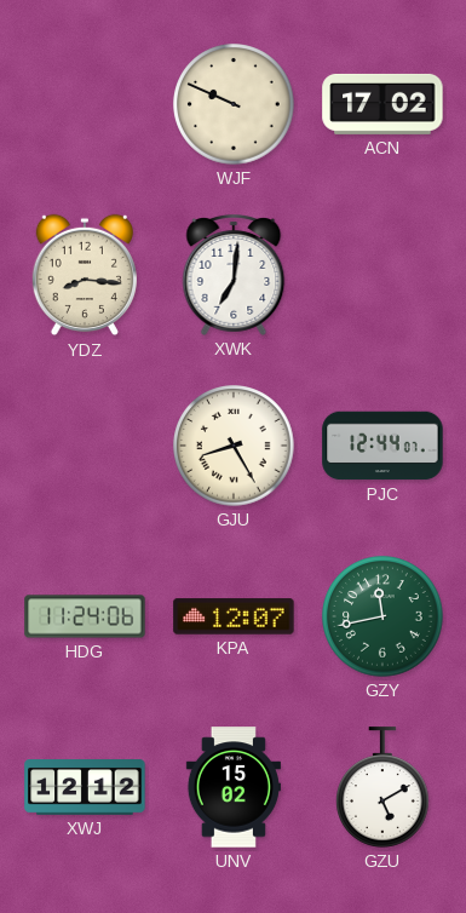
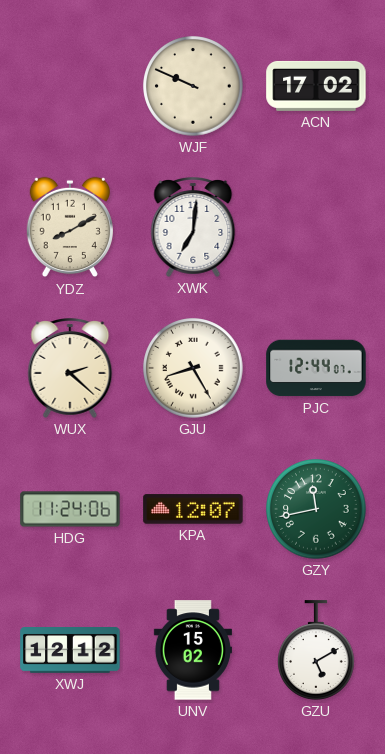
YDZ: 8:16 -> 8:10
WUX: none -> 2:22
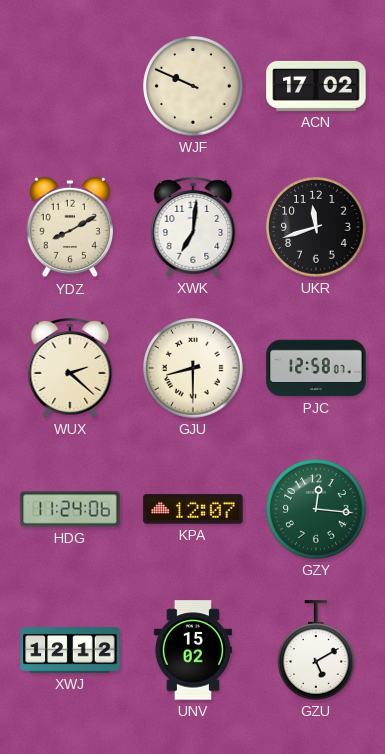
UKR: none -> 11:42
GJU: 8:25 -> 8:30
PJC: 12:44 -> 12:58
GZY: 11:43 -> 12:16
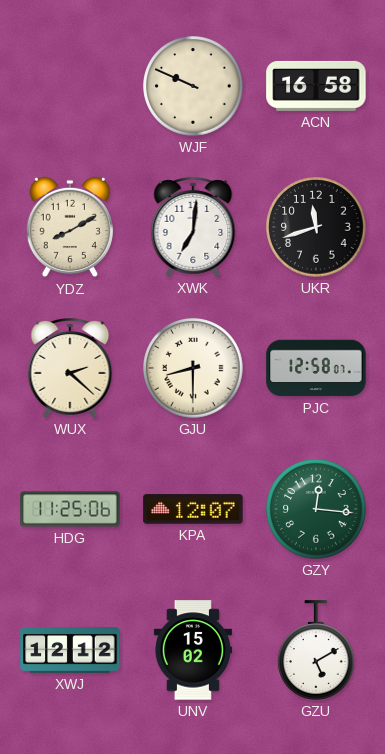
ACN: 17:02 -> 16:58
HDG: 11:24 -> 11:25
